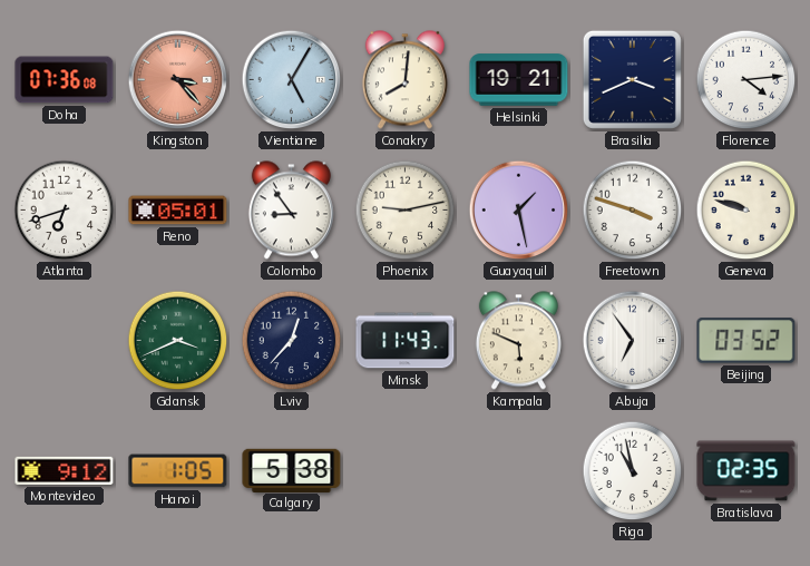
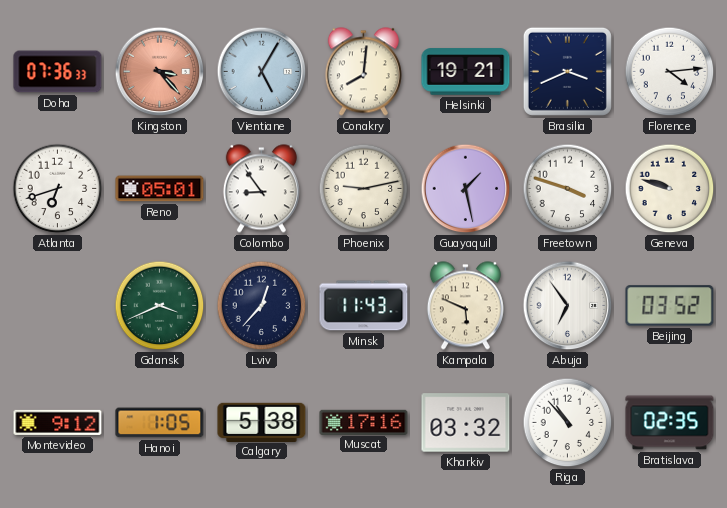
Doha: 07:36:08 -> 07:36:33
Muscat: none -> 17:16
Kharkiv: none -> 03:32
Riga: 10:58 -> 10:53
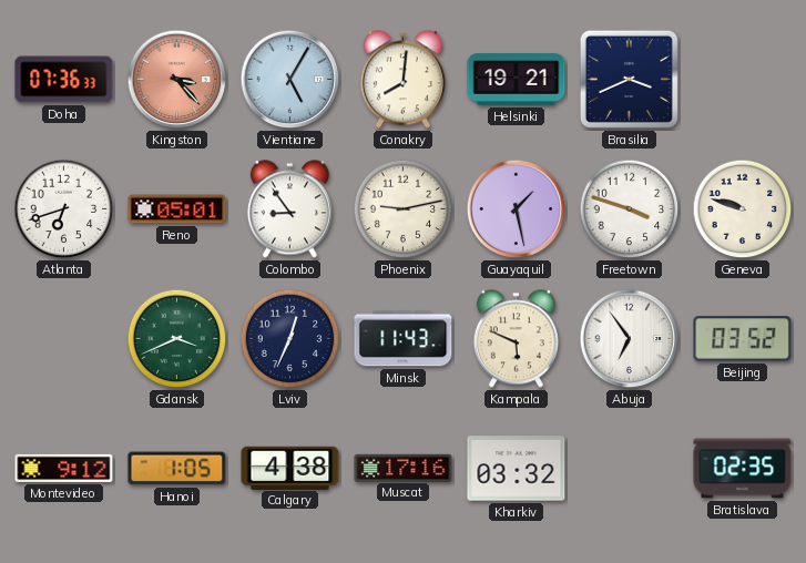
Florence: 4:14 -> none
Lviv: 12:37 -> 12:34
Calgary: 5:38 -> 4:38
Riga: 10:53 -> none
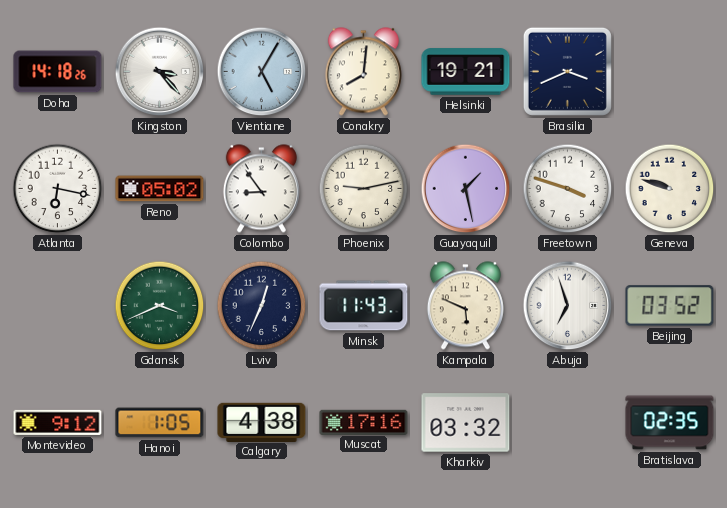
Doha: 07:36 -> 14:18
Kingston dial: salmon -> white
Atlanta: 6:42 -> 6:17
Reno: 05:01 -> 05:02
Abuja: 6:54 -> 6:57
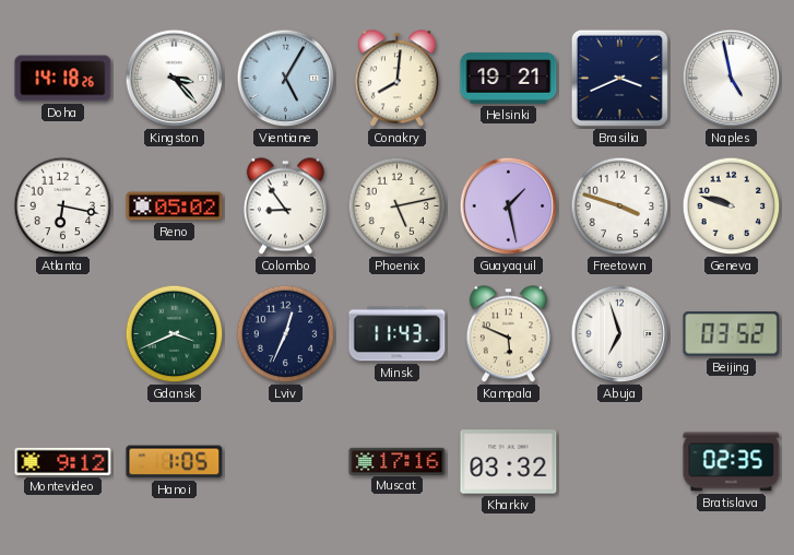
Naples: none -> 4:58
Phoenix: 9:13 -> 5:13
Calgary: 4:38 -> none
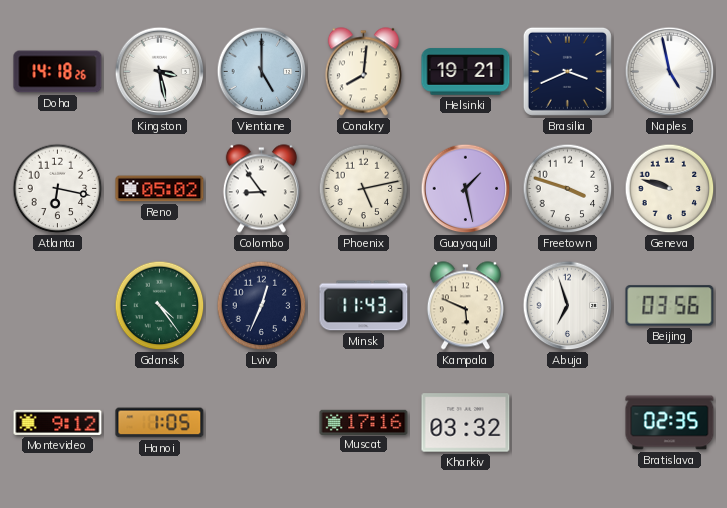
Kingston: 3:23 -> 3:28
Vientiane: 5:05 -> 5:00
Gdansk: 3:41 -> 4:24
Beijing: 03:52 -> 03:56
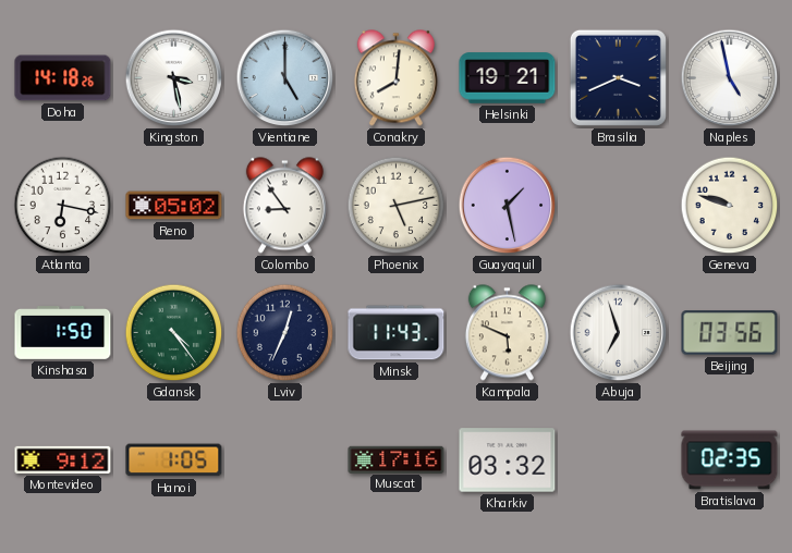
Freetown: 3:48 -> none
Kinshasa: none -> 1:50
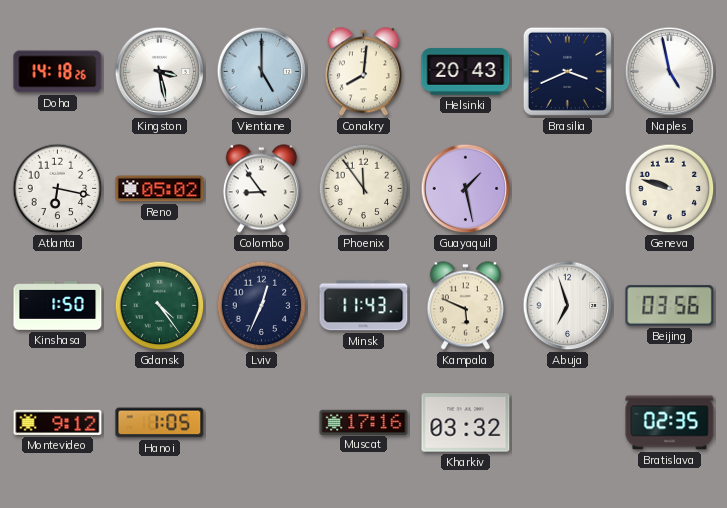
Helsinki: 19:21 -> 20:43
Phoenix: 5:13 -> 11:54
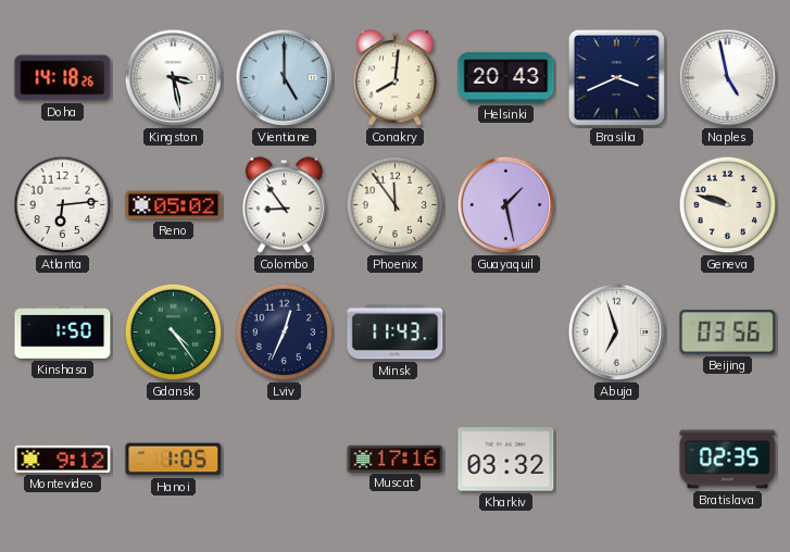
Atlanta: 6:17 -> 6:14
Kampala: 5:49 -> none
